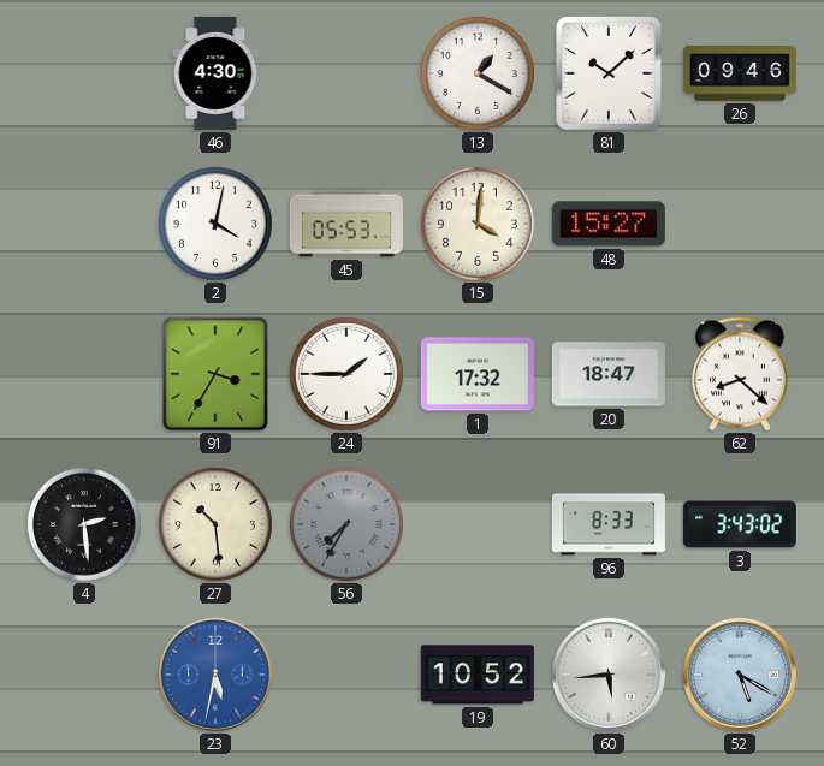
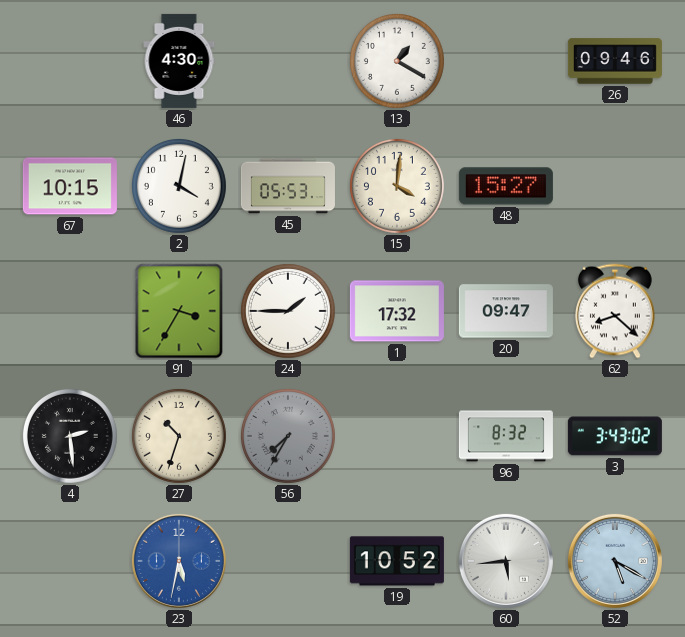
81: 10:08 -> none
67: none -> 10:15
20: 18:47 -> 09:47
27: 10:29 -> 10:33
96: 8:33 -> 8:32
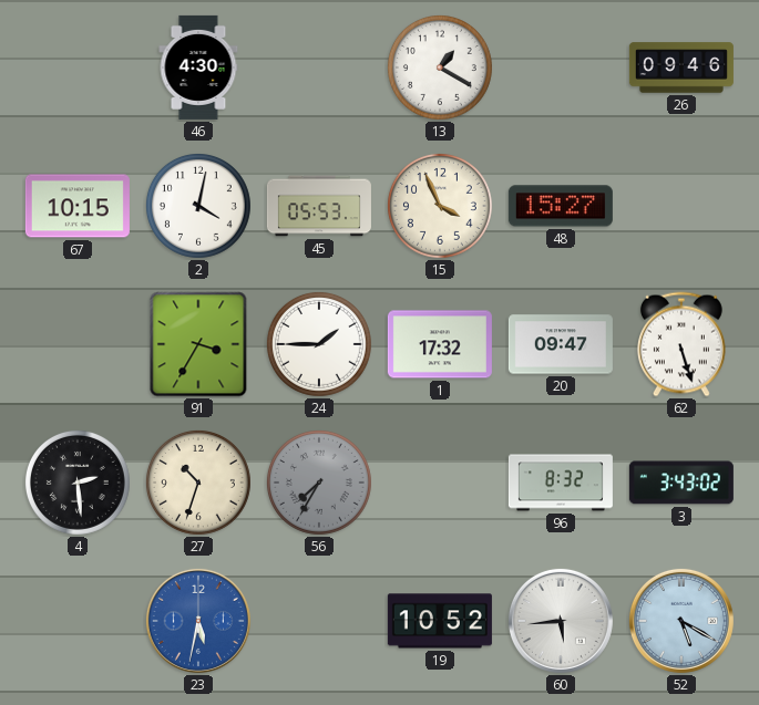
15: 4:01 -> 3:56
62: 8:22 -> 5:27
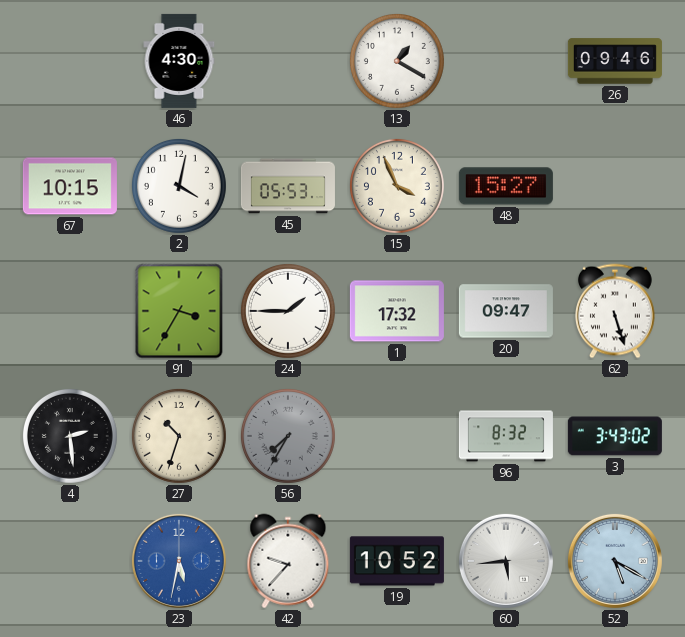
42: none -> 9:37
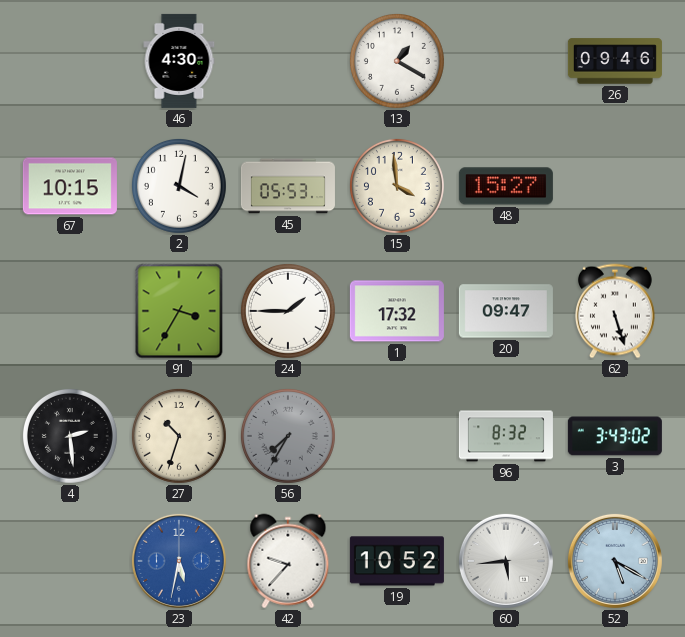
15: 3:56 -> 3:59
